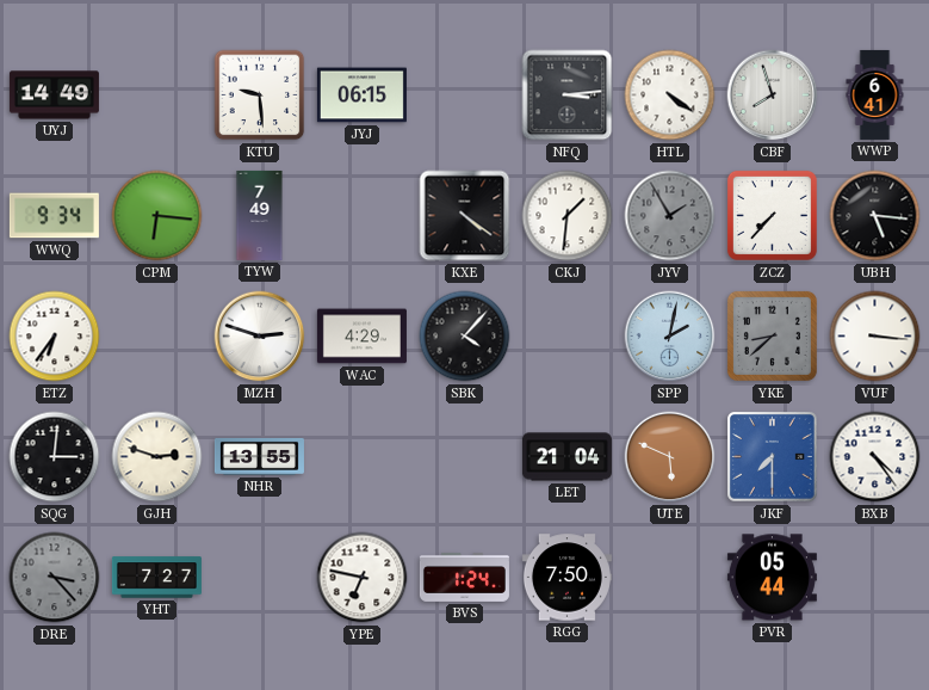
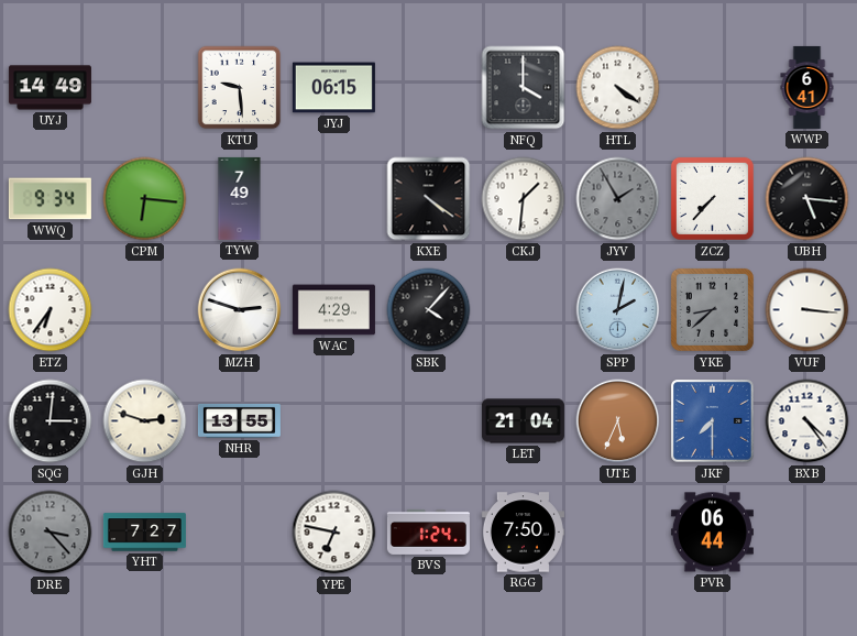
NFQ: 3:14 -> 4:00
CBF: 7:57 -> none
UTE: 5:49 -> 5:34
PVR: 05:44 -> 06:44
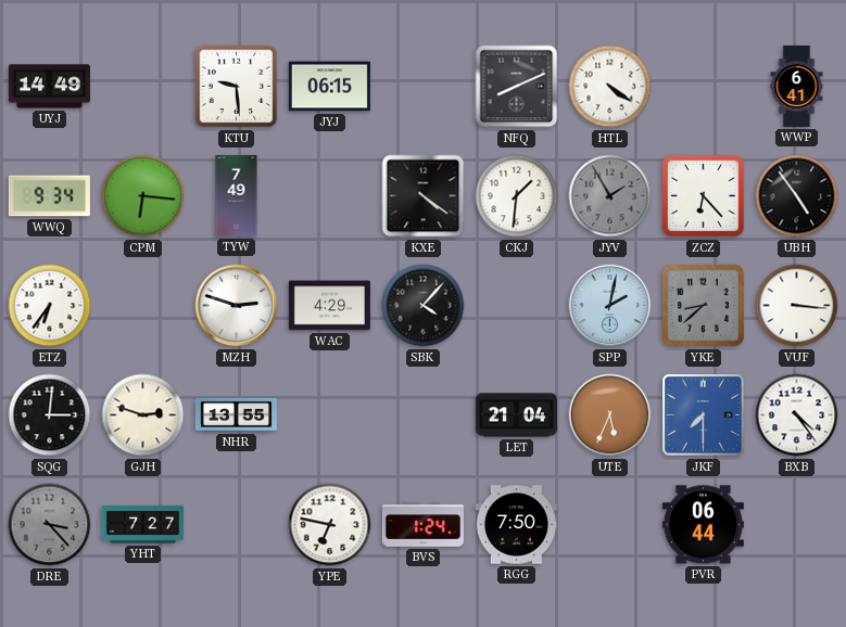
NFQ: 4:00 -> 8:11
ZCZ: 7:37 -> 6:23
UBH: 5:16 -> 4:54
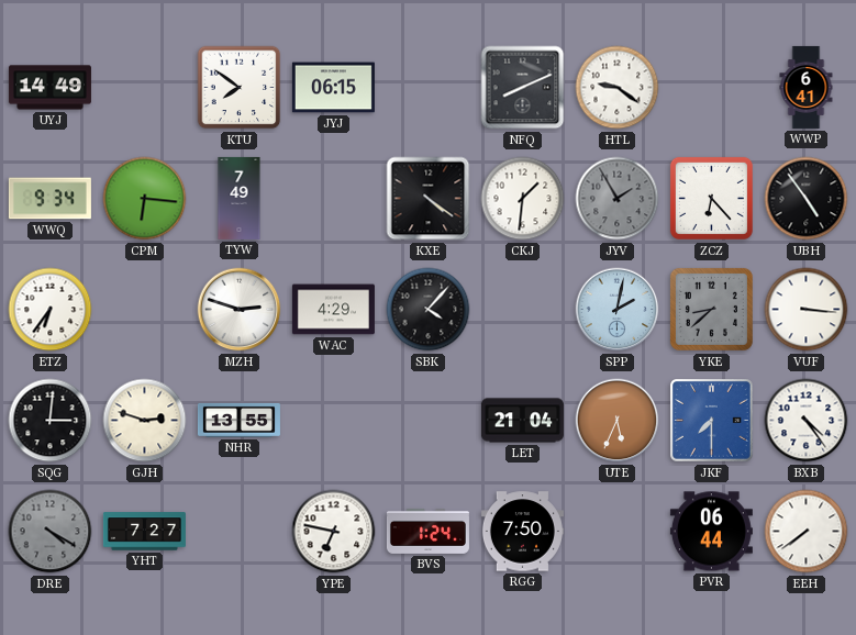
KTU: 9:29 -> 7:51
HTL: 4:21 -> 9:21
DRE: 3:23 -> 4:20
EEH: none -> 7:39
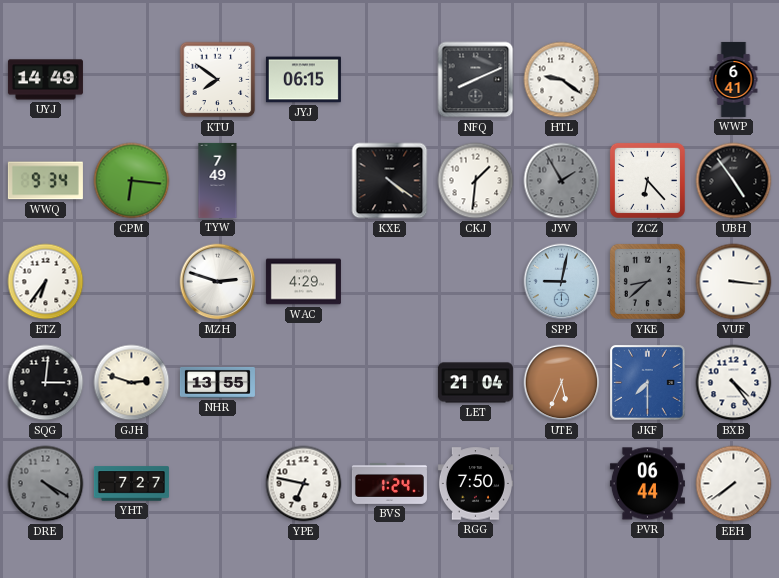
SBK: 4:07 -> none
SPP: 2:02 -> 9:02
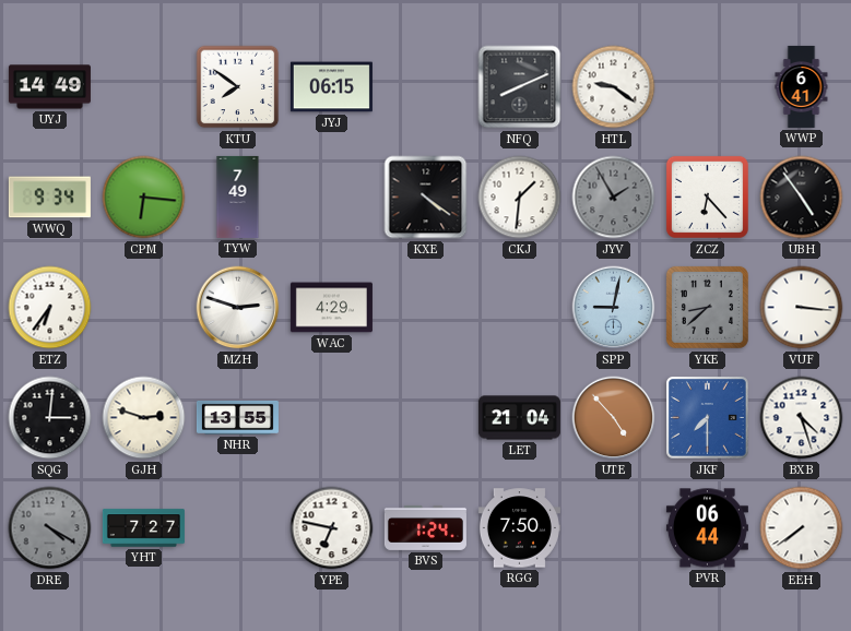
UTE: 5:34 -> 4:53
BXB: 4:24 -> 4:27
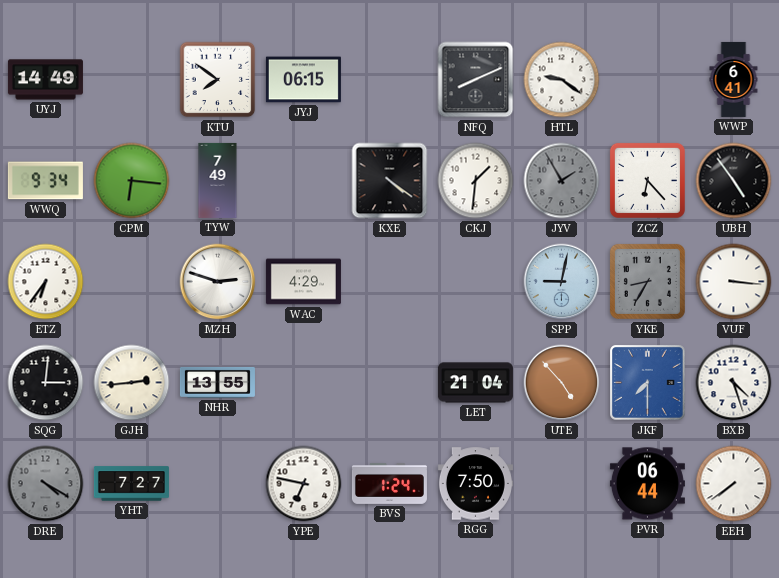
YKE: 8:38 -> 8:35
GJH: 2:48 -> 2:44
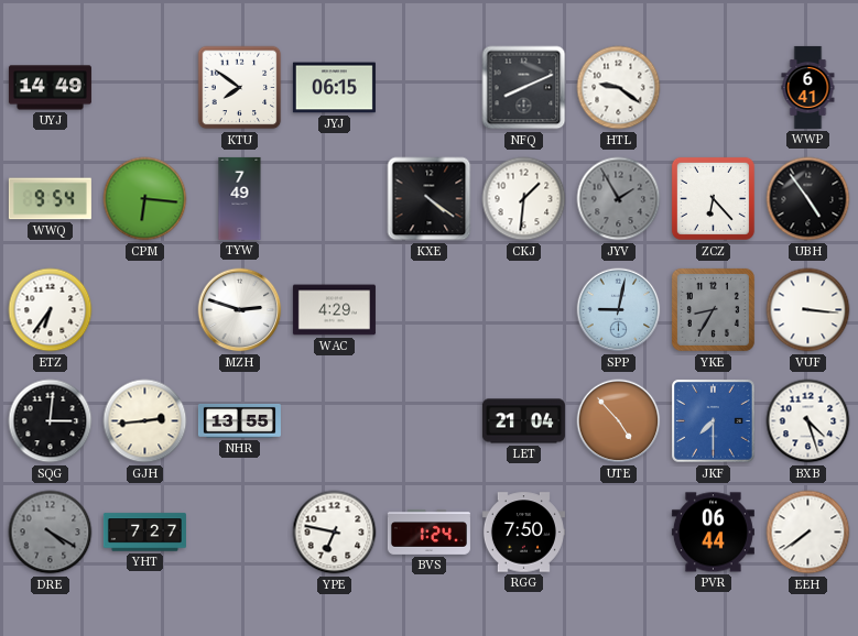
WWQ: 9:34 -> 9:54
